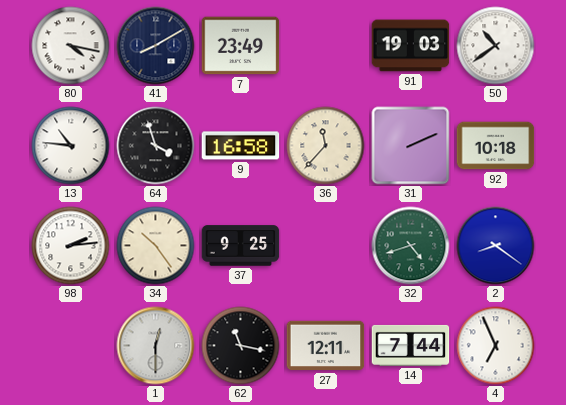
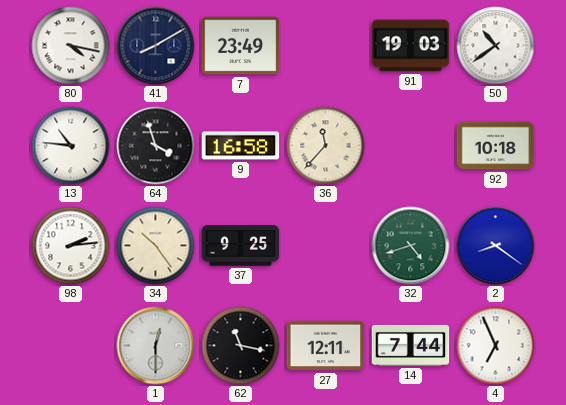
31: 2:11 -> none
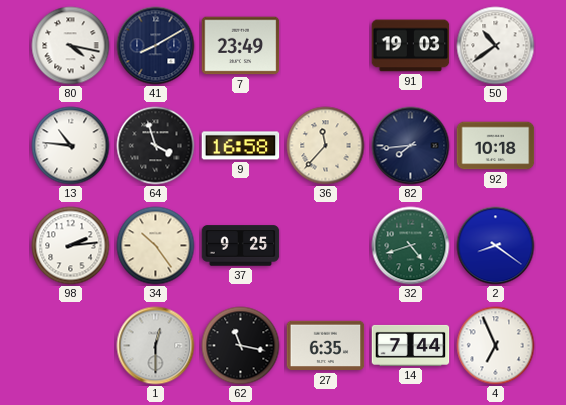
82: none -> 7:44
27: 12:11 -> 6:35
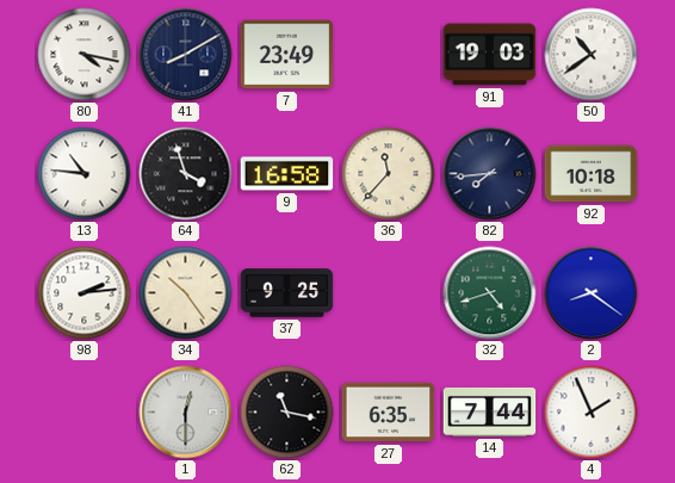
4: 6:56 -> 1:56
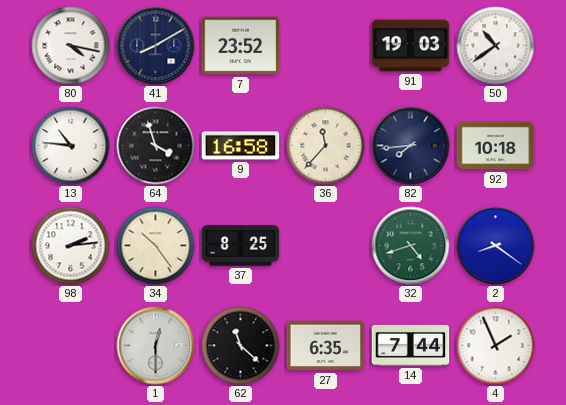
7: 23:49 -> 23:52
37: 9:25 -> 8:25
62: 11:17 -> 11:22
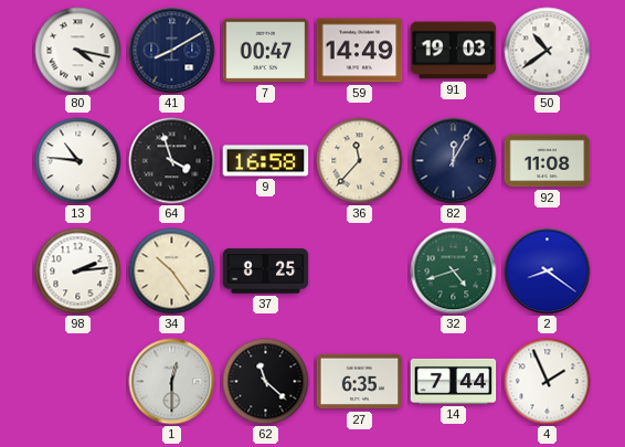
7: 23:52 -> 00:47
59: none -> 14:49
82: 7:44 -> 12:05
92: 10:18 -> 11:08
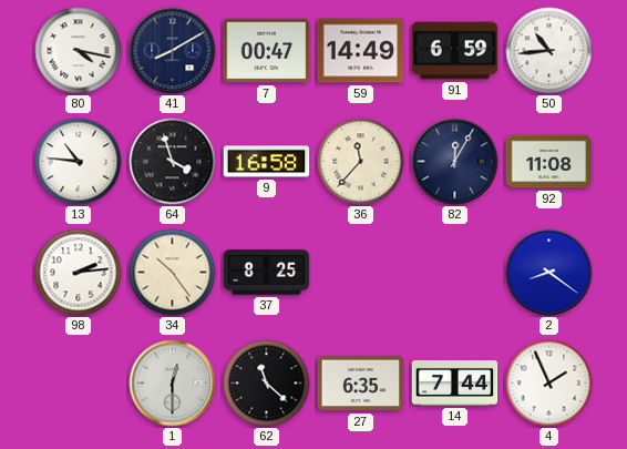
91: 19:03 -> 6:59
50: 10:39 -> 10:44
32: 4:42 -> none
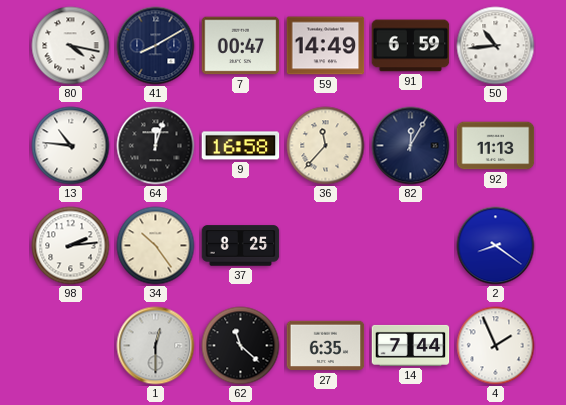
64: 3:57 -> 12:03
92: 11:08 -> 11:13
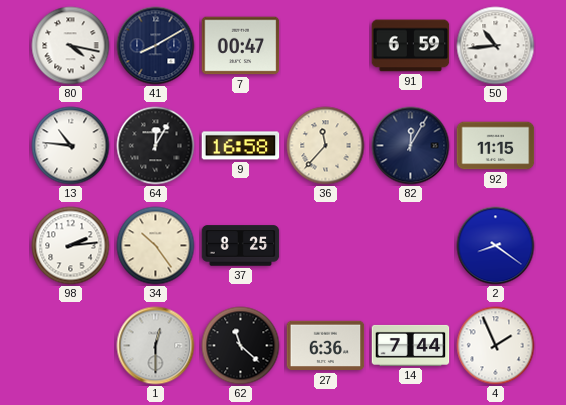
59: 14:49 -> none
64: 12:03 -> 12:05
92: 11:13 -> 11:15
27: 6:35 -> 6:36
